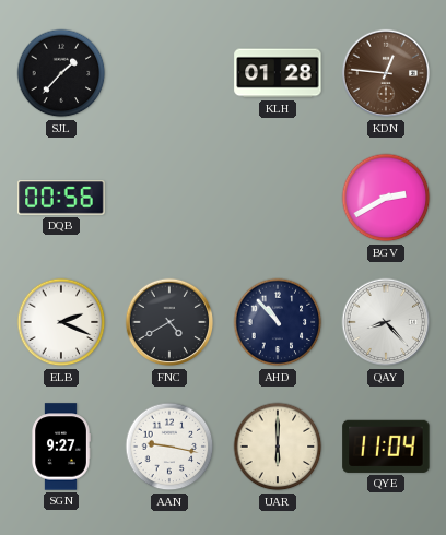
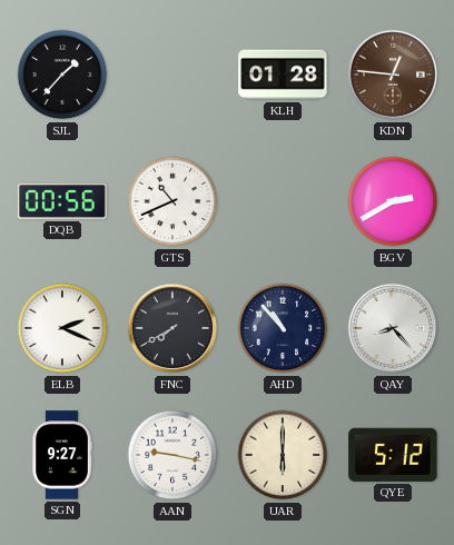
GTS: none -> 10:41
FNC: 4:40 -> 7:40
QYE: 11:04 -> 5:12
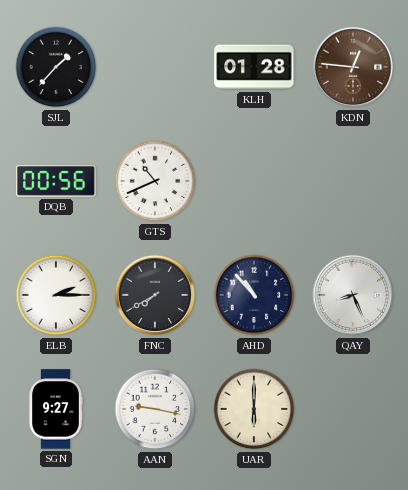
BGV: 2:40 -> none
ELB: 2:19 -> 2:15
QAY: 8:23 -> 8:26
QYE: 5:12 -> none
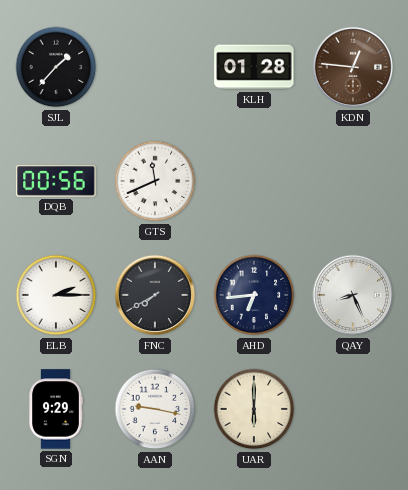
GTS: 10:41 -> 11:41
AHD: 10:53 -> 6:44
SGN: 9:27 -> 9:29
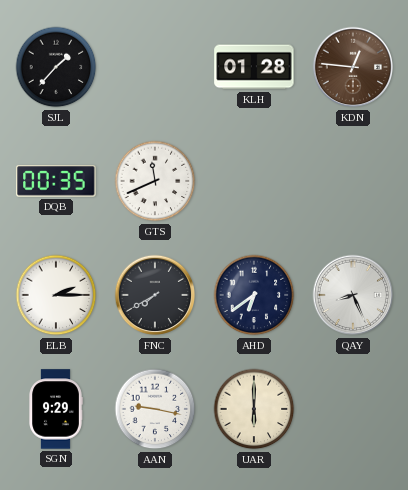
DQB: 00:56 -> 00:35
AHD: 6:44 -> 6:39
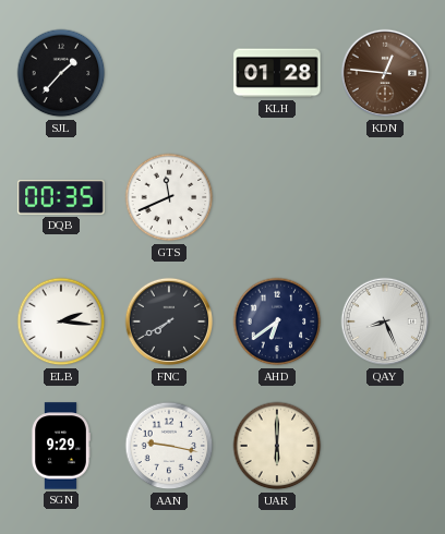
ELB: 2:15 -> 2:16
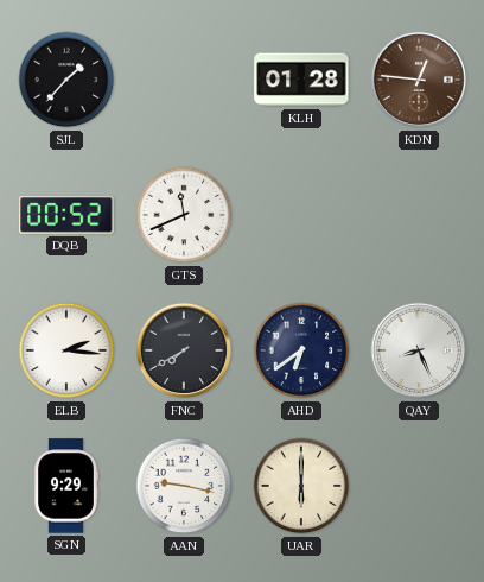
DQB: 00:35 -> 00:52
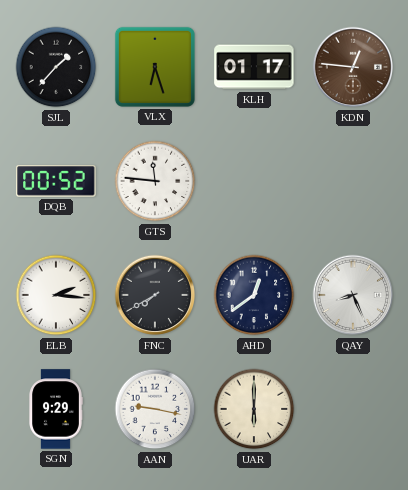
VLX: none -> 6:27
KLH: 01:28 -> 01:17
GTS: 11:41 -> 11:46
AHD: 6:39 -> 12:39
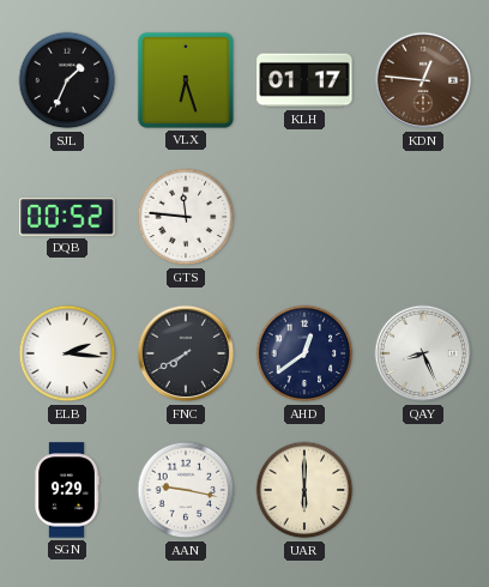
SJL: 1:37 -> 1:34
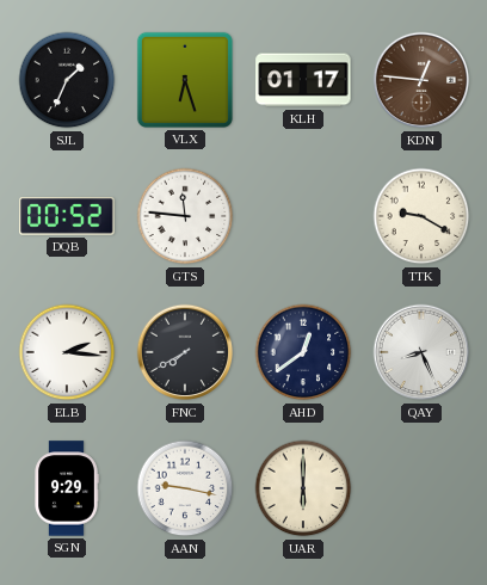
TTK: none -> 9:20
